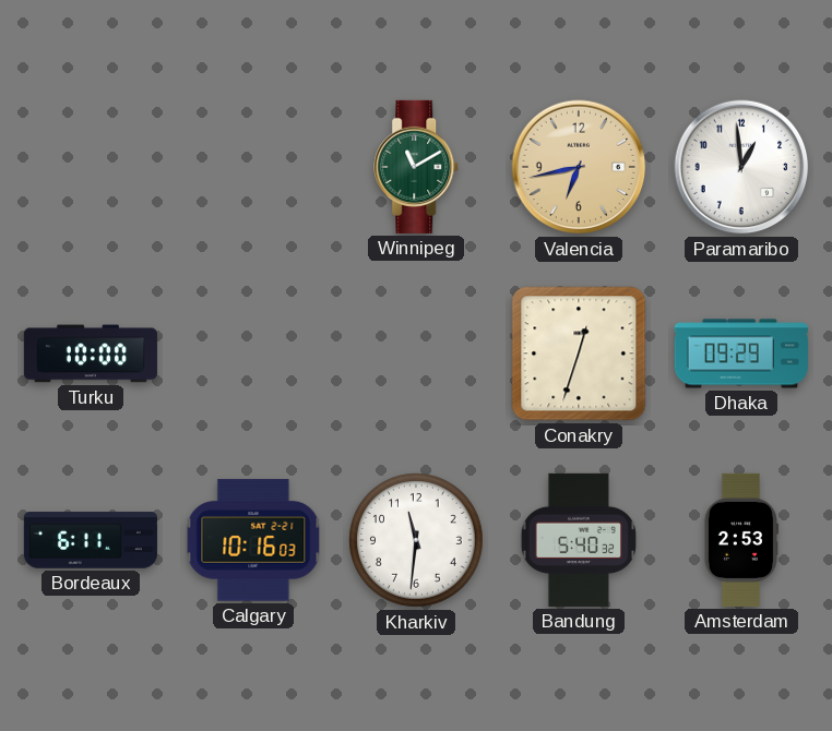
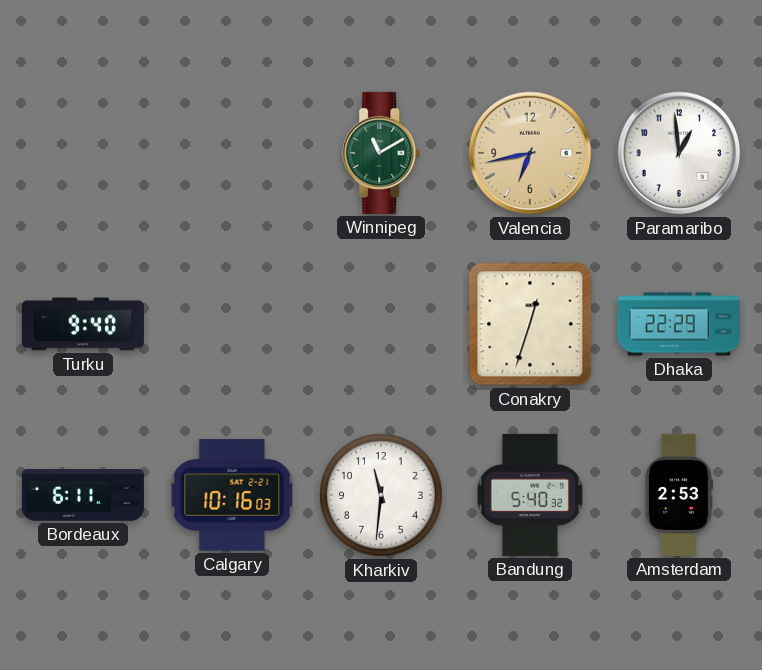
Turku: 10:00 -> 9:40
Dhaka: 09:29 -> 22:29
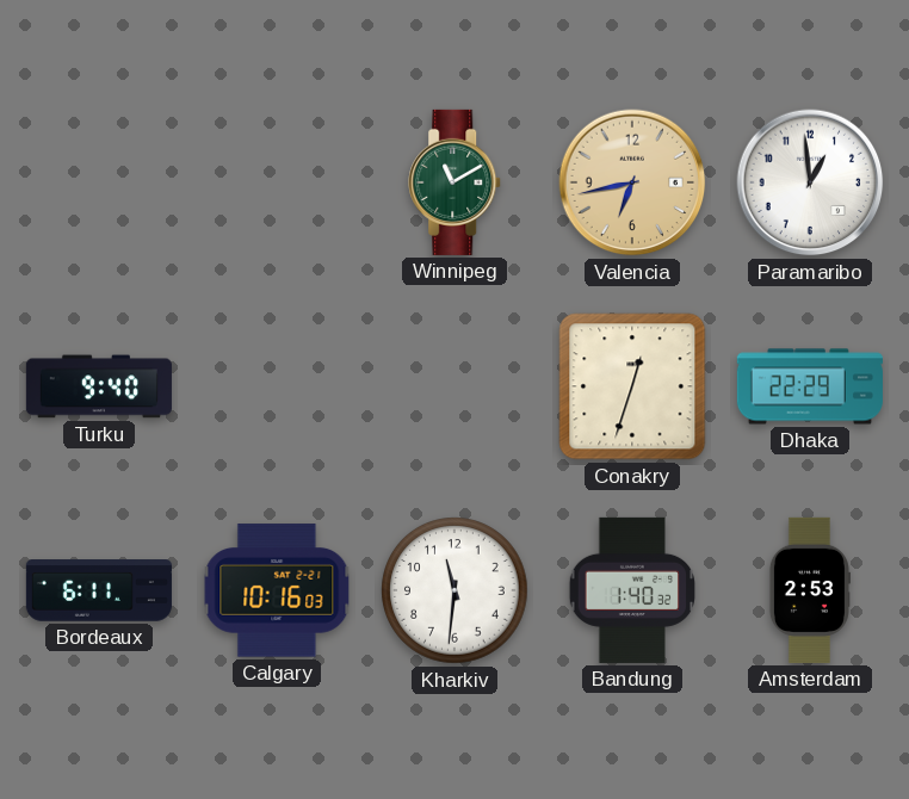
Bandung: 5:40 -> 1:40
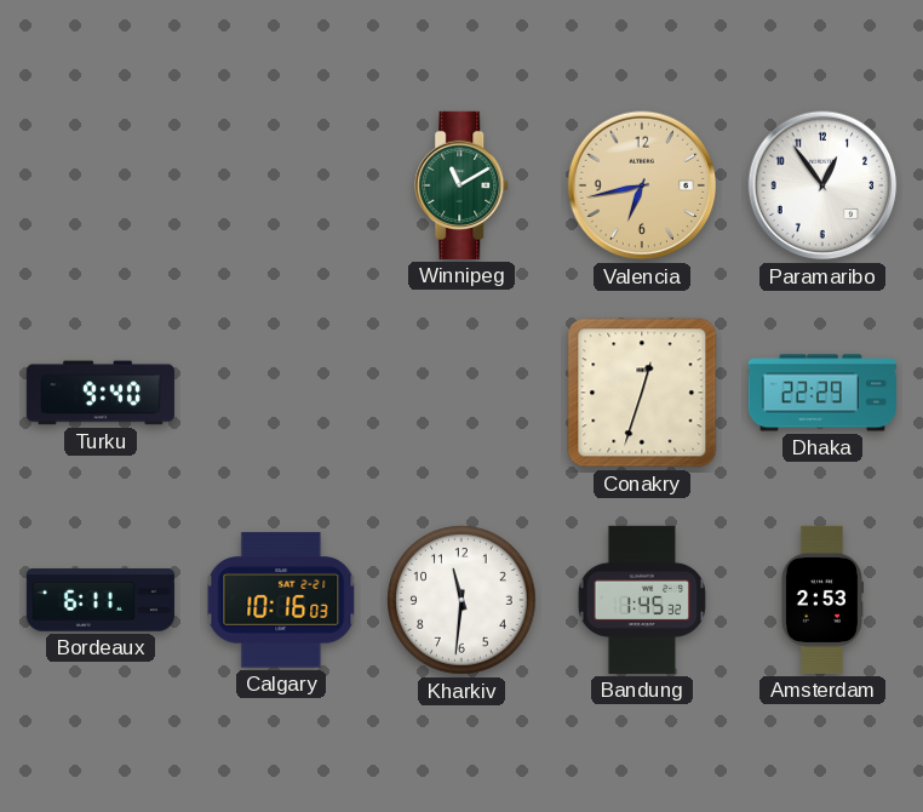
Paramaribo: 12:59 -> 12:54
Bandung: 1:40 -> 1:45
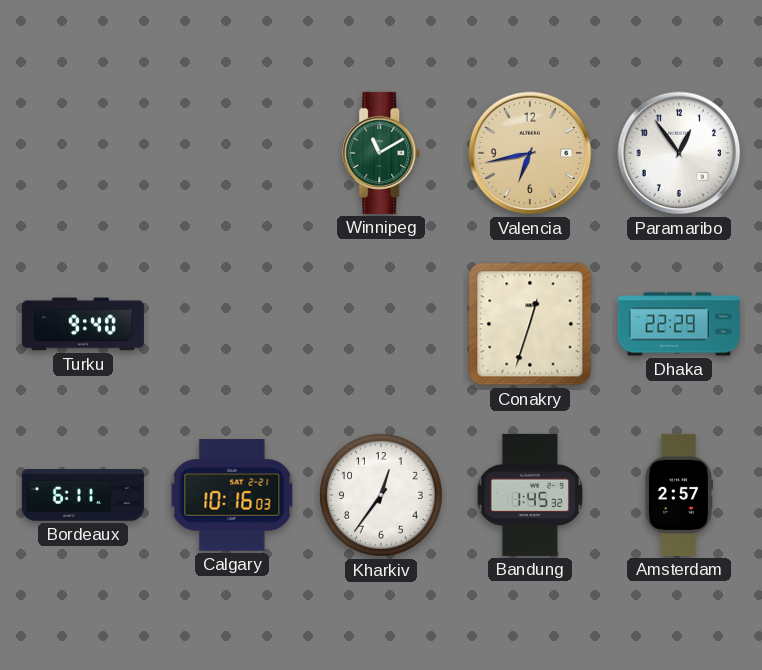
Kharkiv: 11:31 -> 12:36
Amsterdam: 2:53 -> 2:57
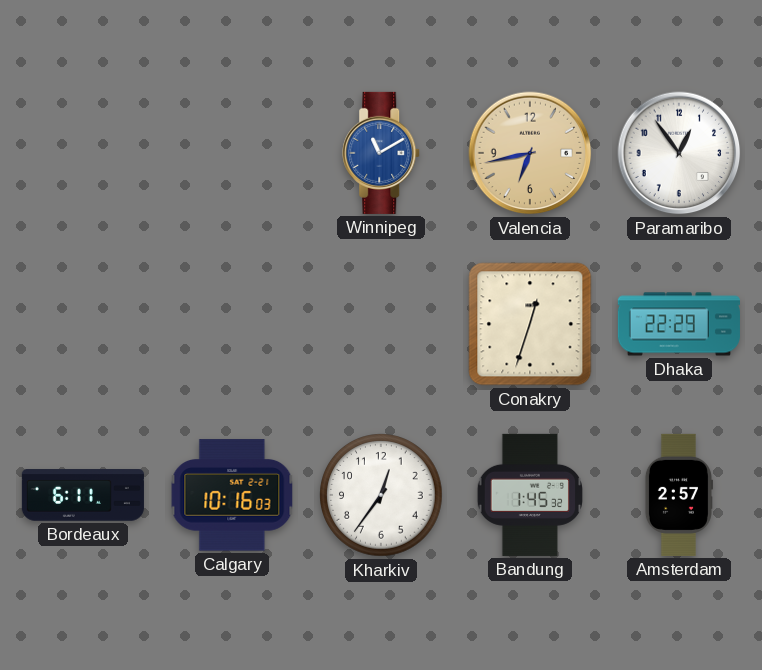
Winnipeg dial: green -> blue
Turku: 9:40 -> none
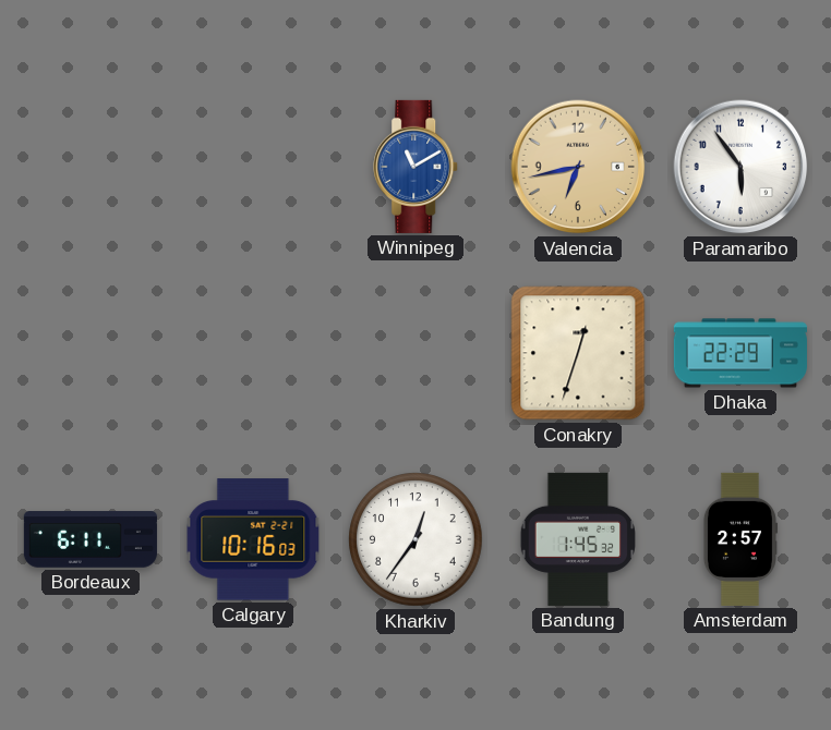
Paramaribo: 12:54 -> 5:54
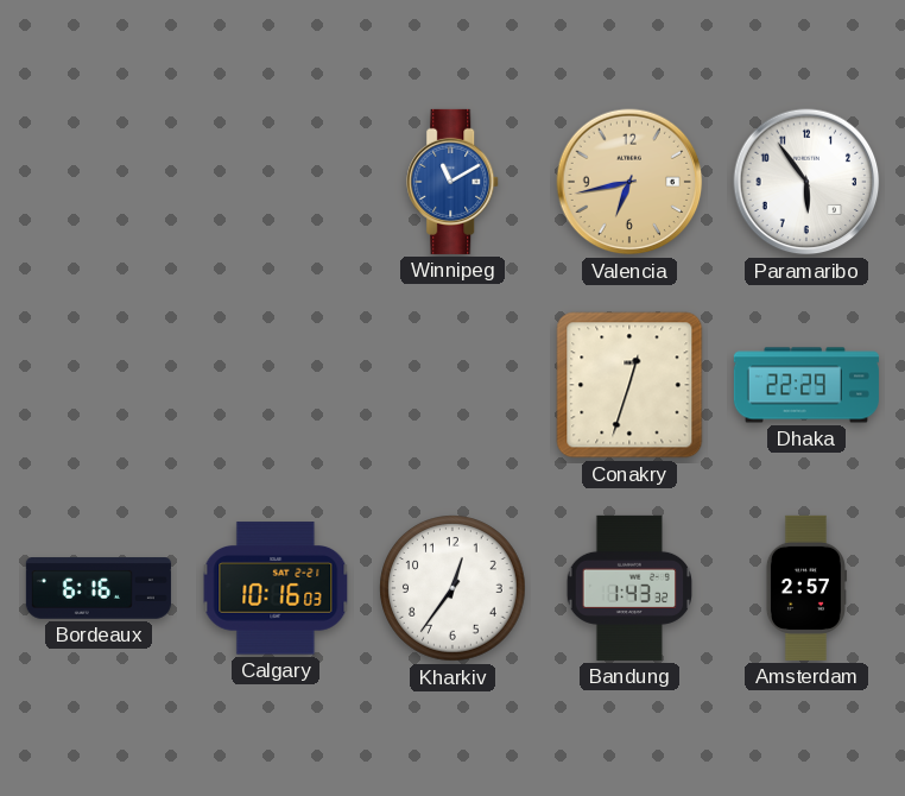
Bordeaux: 6:11 -> 6:16
Bandung: 1:45 -> 1:43
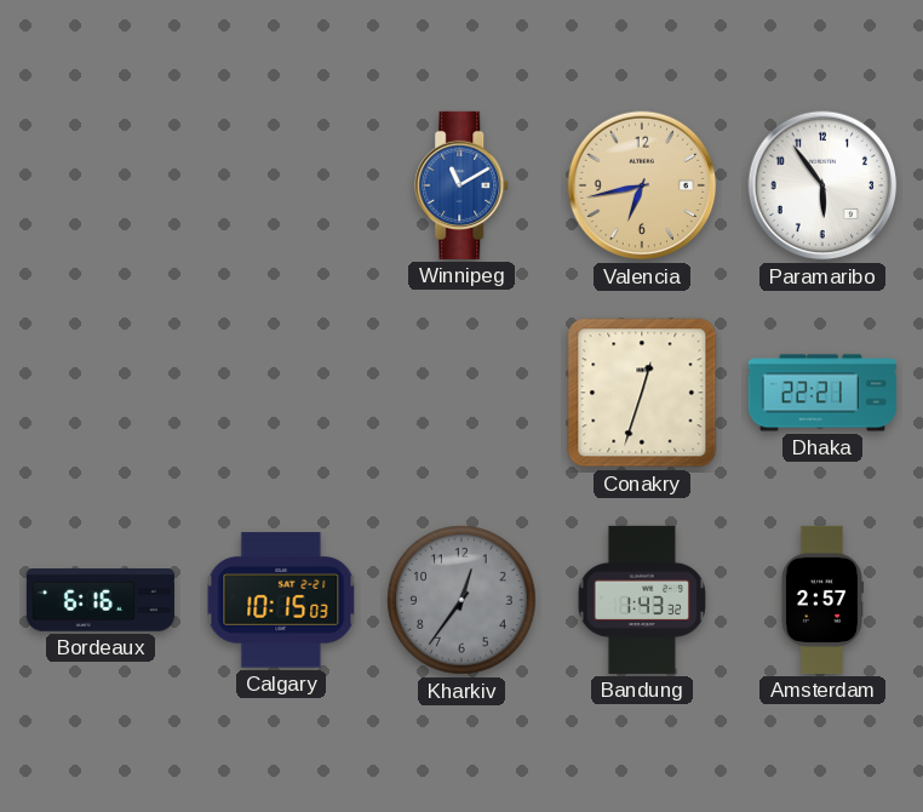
Dhaka: 22:29 -> 22:21
Calgary: 10:16 -> 10:15
Kharkiv dial: white -> grey
